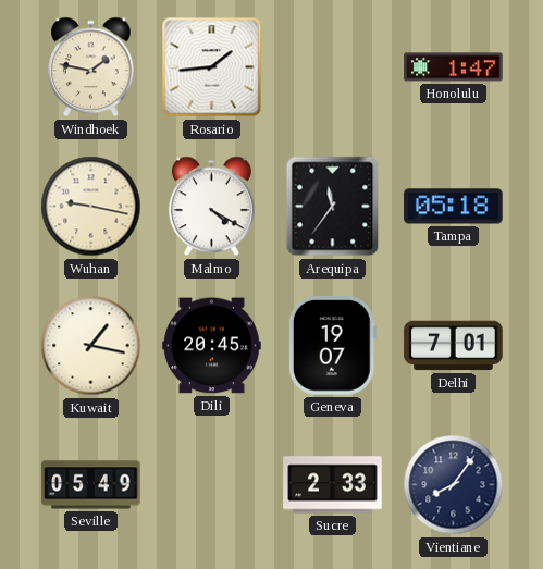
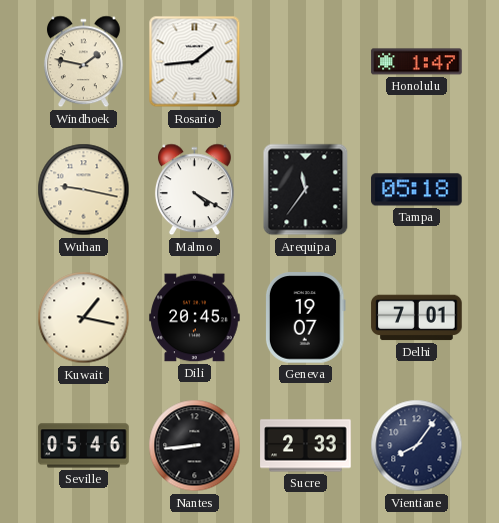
Seville: 05:49 -> 05:46
Nantes: none -> 8:44
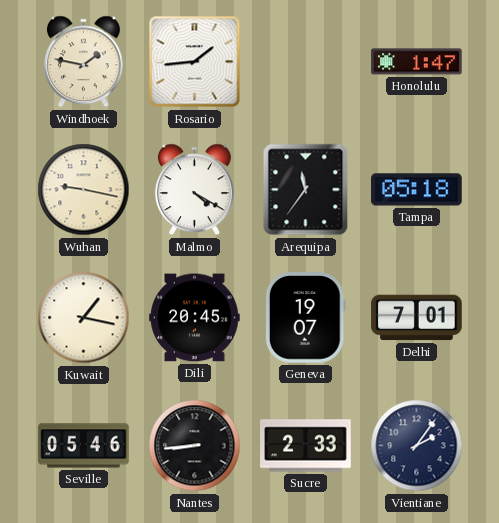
Vientiane: 8:06 -> 2:06
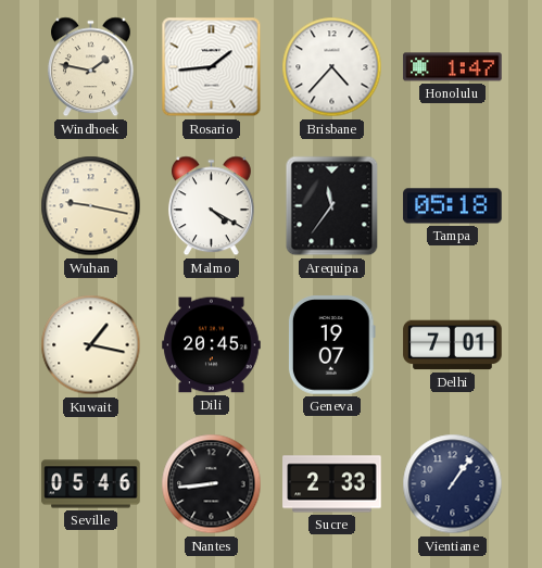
Brisbane: none -> 4:37
Vientiane: 2:06 -> 1:06
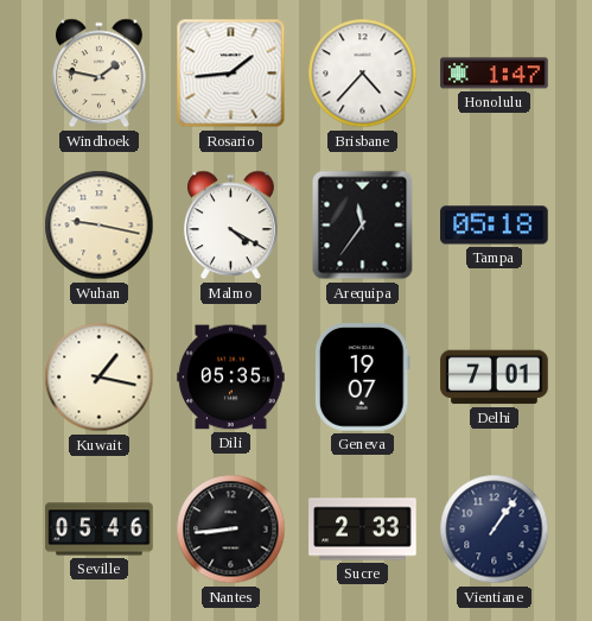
Dili: 20:45 -> 05:35
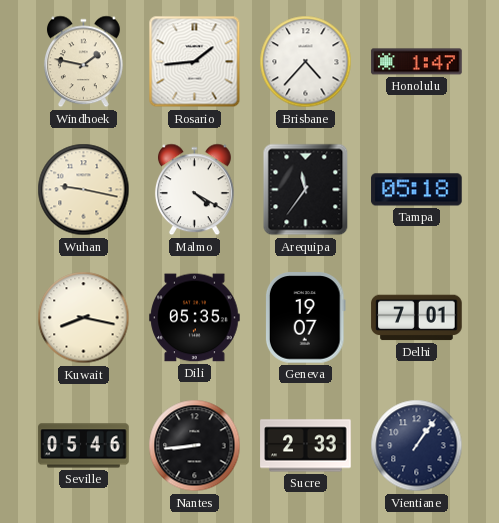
Kuwait: 1:17 -> 8:17
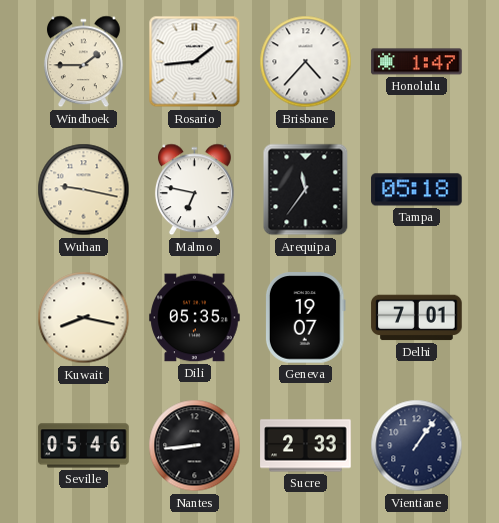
Windhoek: 1:47 -> 1:45
Malmo: 4:20 -> 6:47
